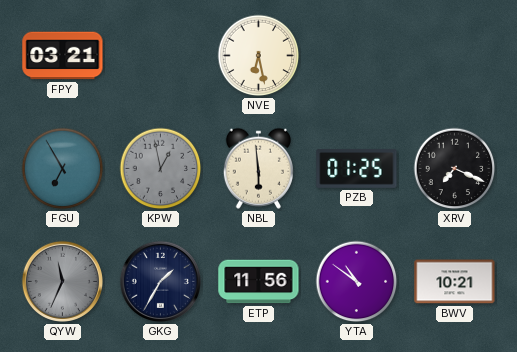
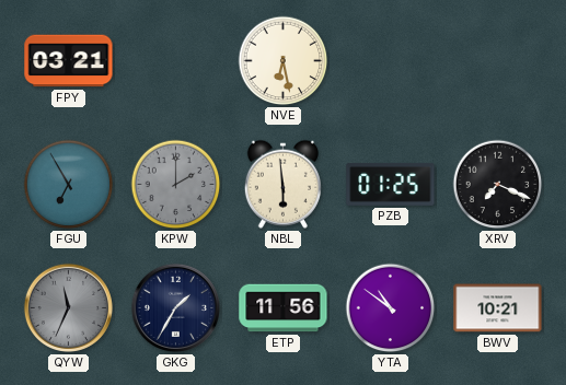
KPW: 12:58 -> 2:00
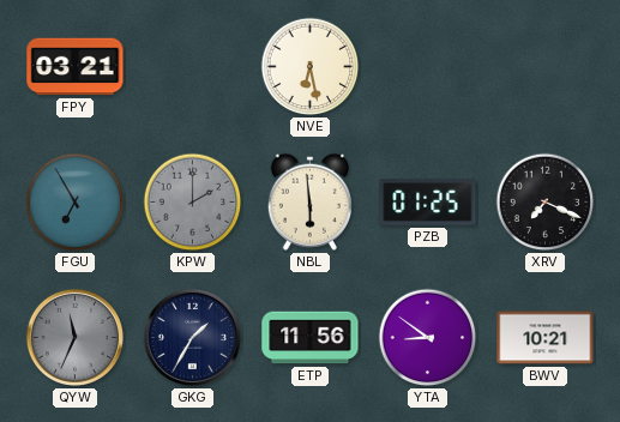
YTA: 10:51 -> 8:51
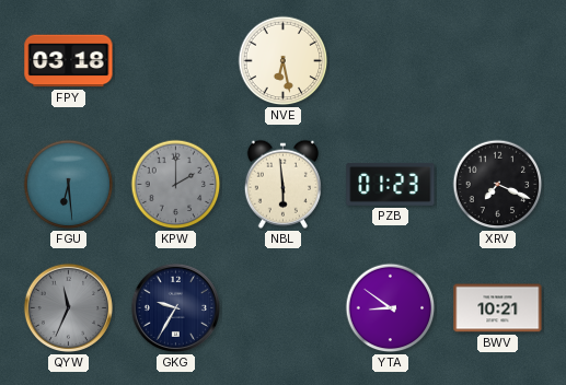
FPY: 03:21 -> 03:18
FGU: 6:55 -> 6:29
PZB: 01:25 -> 01:23
GKG: 1:35 -> 9:35
ETP: 11:56 -> none
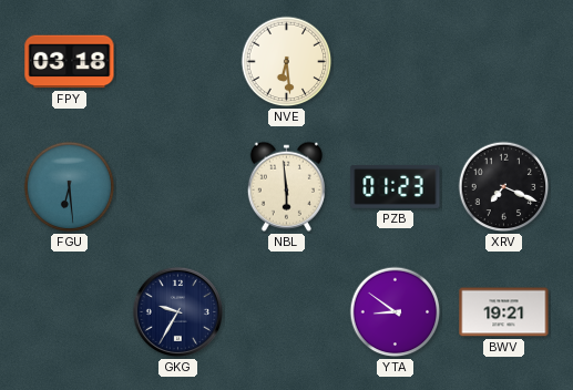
NVE: 6:28 -> 6:29
KPW: 2:00 -> none
QYW: 11:34 -> none
BWV: 10:21 -> 19:21
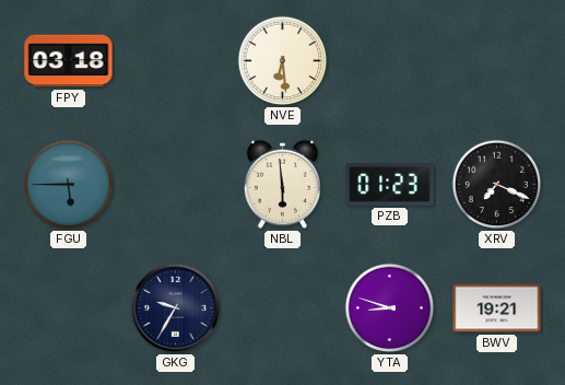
FGU: 6:29 -> 5:45
YTA: 8:51 -> 8:48
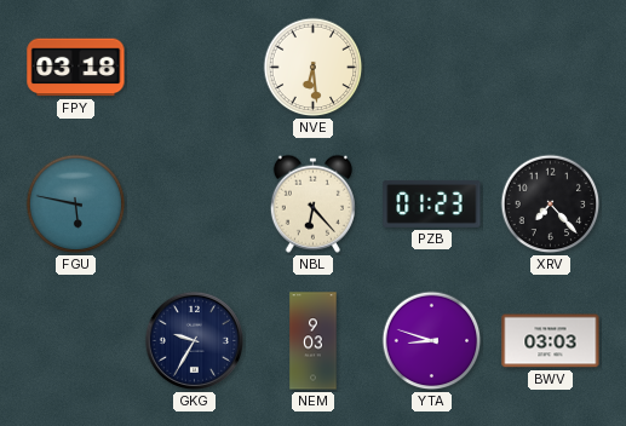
FGU: 5:45 -> 5:47
NBL: 5:59 -> 6:23
XRV: 7:19 -> 7:23
NEM: none -> 9:03
BWV: 19:21 -> 03:03
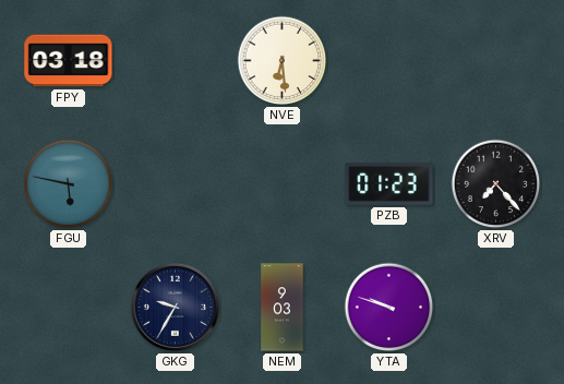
NBL: 6:23 -> none
YTA: 8:48 -> 9:48
BWV: 03:03 -> none
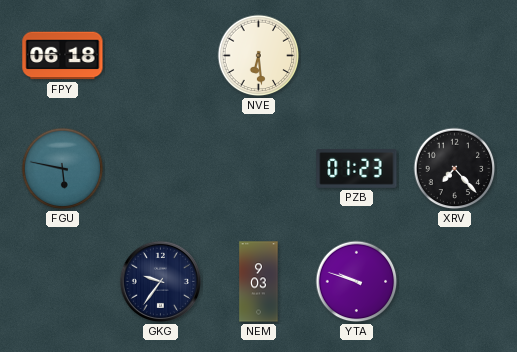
FPY: 03:18 -> 06:18
GKG: 9:35 -> 9:36
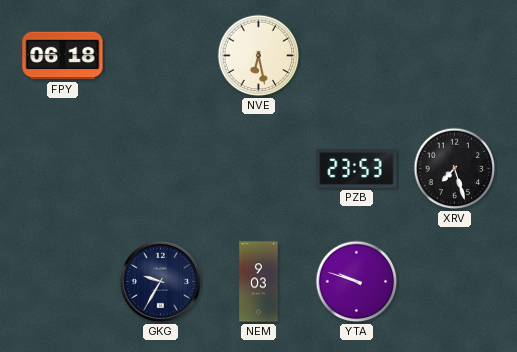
NVE: 6:29 -> 6:28
FGU: 5:47 -> none
PZB: 01:23 -> 23:53
XRV: 7:23 -> 7:27
GKG: 9:36 -> 9:35
